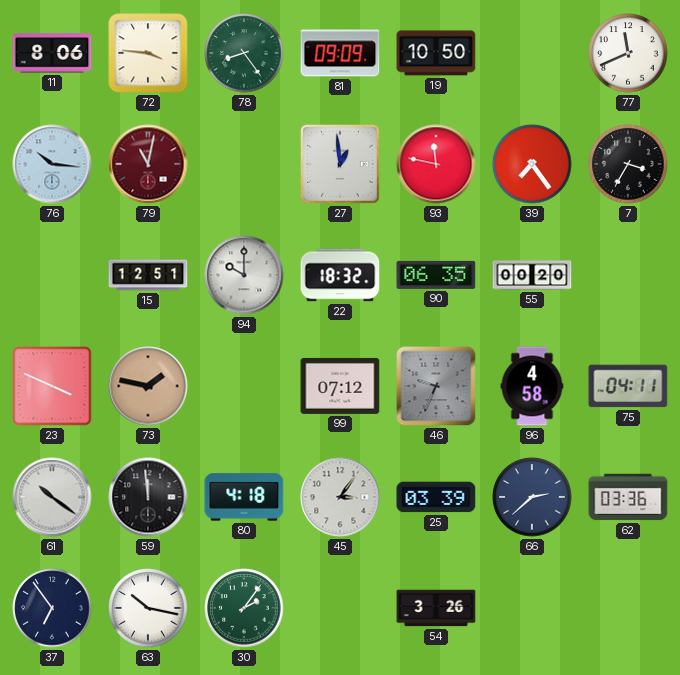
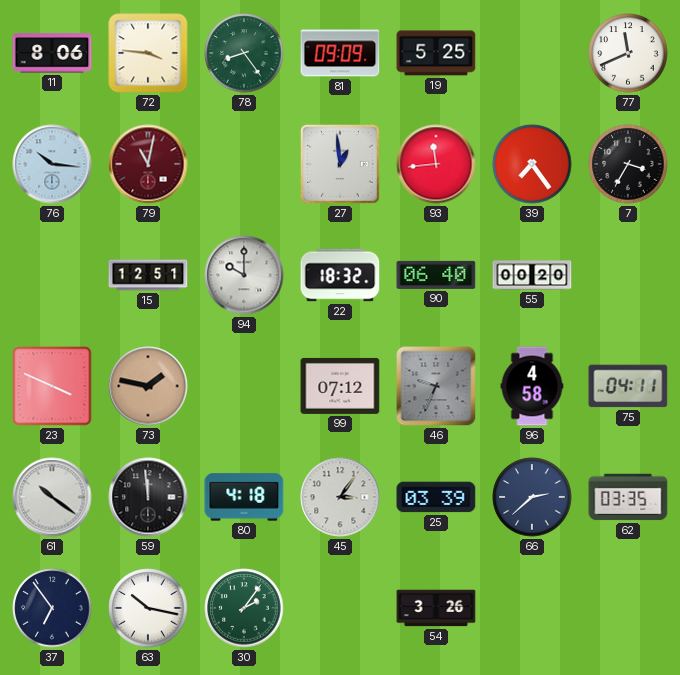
19: 10:50 -> 5:25
93: 11:47 -> 11:44
90: 06:35 -> 06:40
62: 03:36 -> 03:35
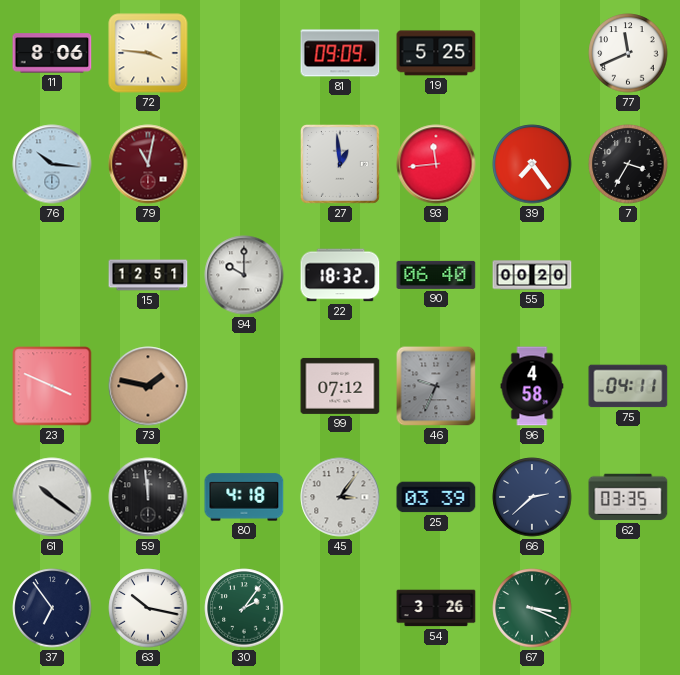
78: 8:24 -> none
67: none -> 3:19
